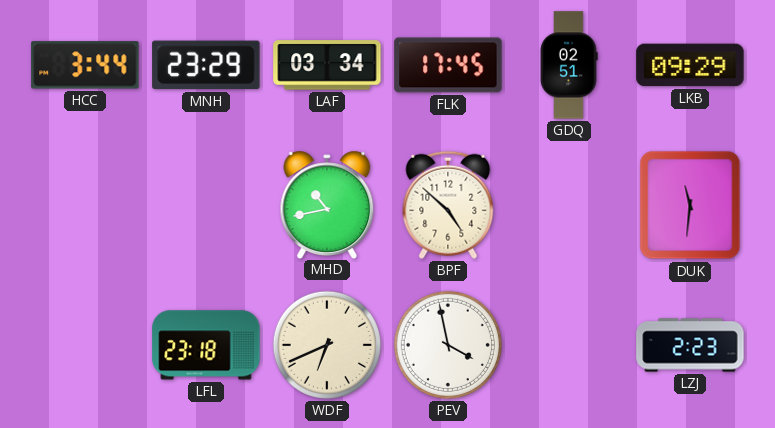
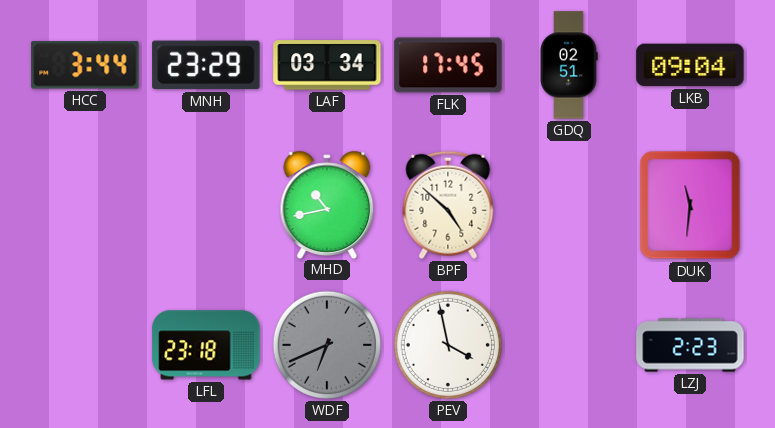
LKB: 09:29 -> 09:04
WDF dial: cream -> grey
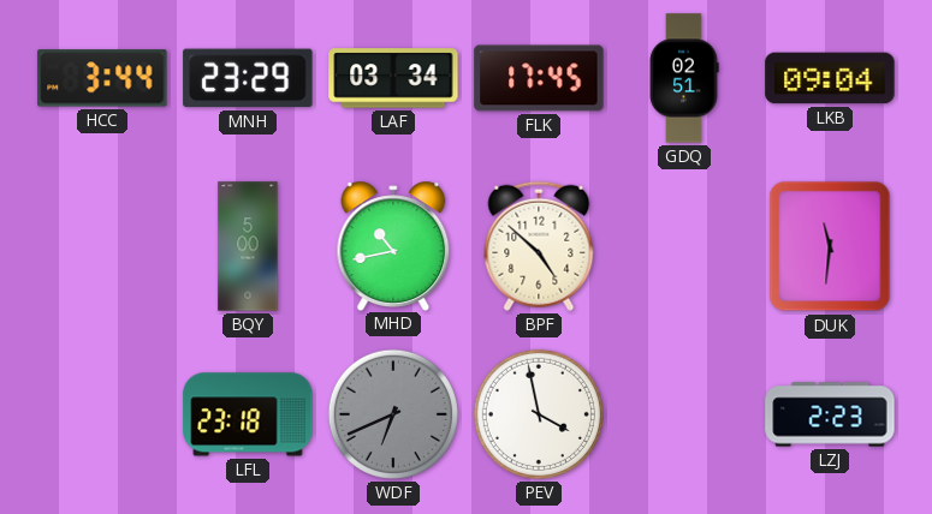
BQY: none -> 5:00
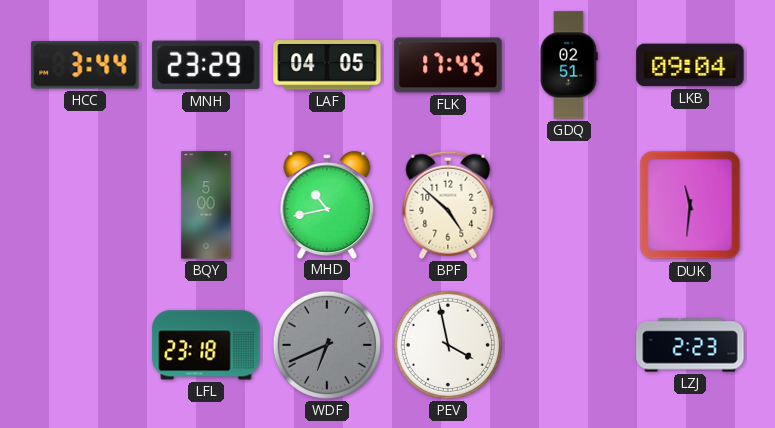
LAF: 03:34 -> 04:05
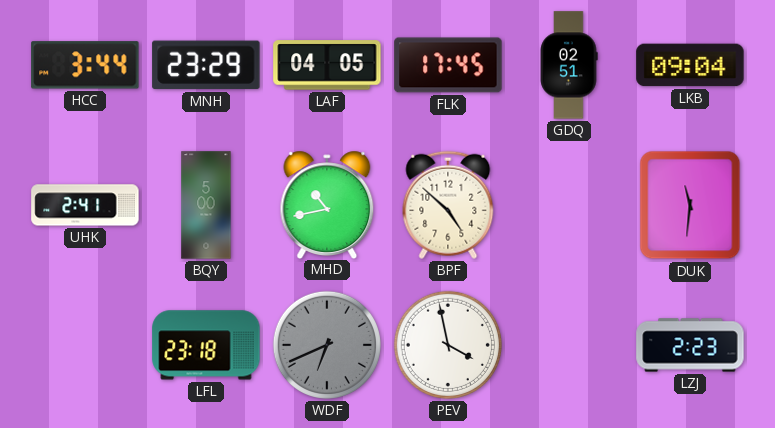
UHK: none -> 2:41
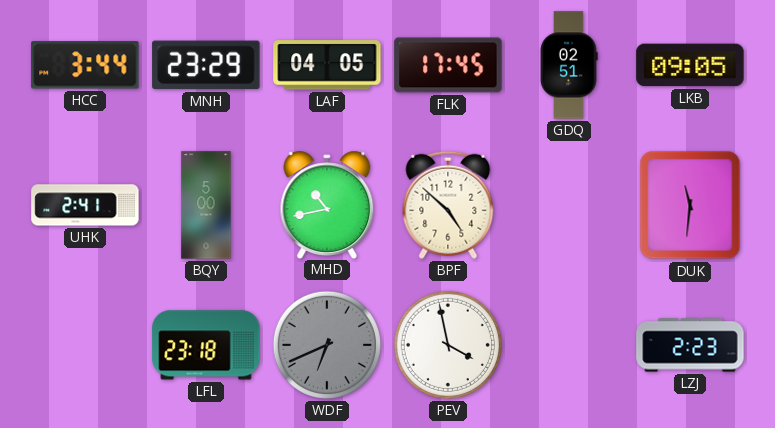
LKB: 09:04 -> 09:05
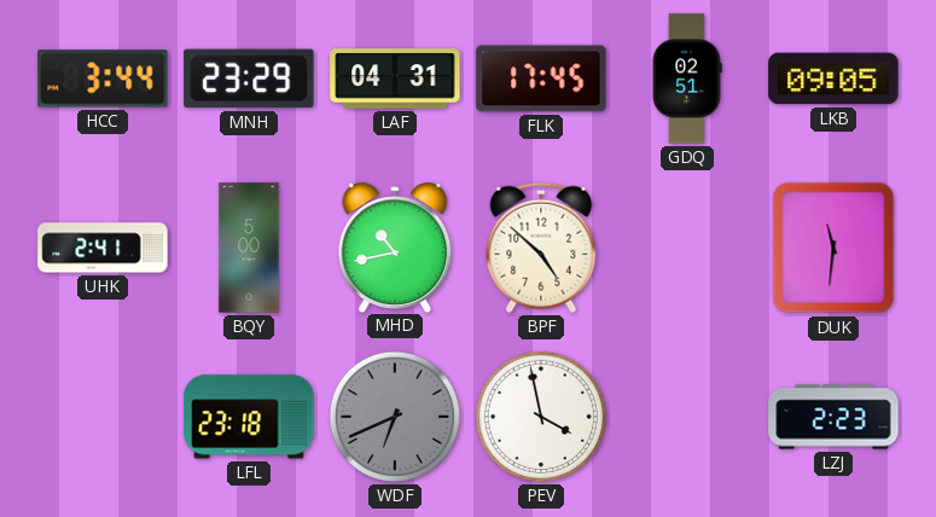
LAF: 04:05 -> 04:31
